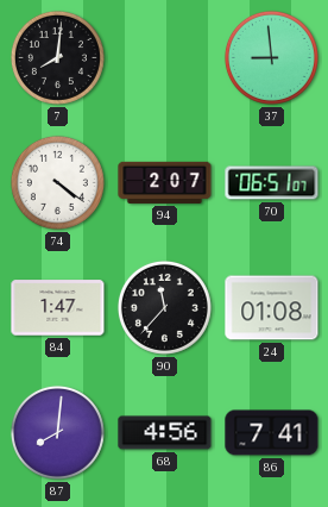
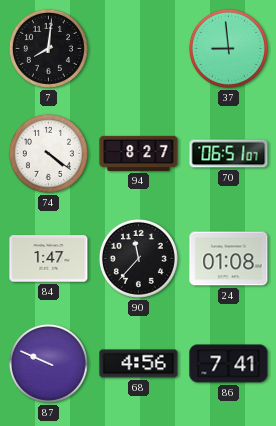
94: 2:07 -> 8:27
87: 8:01 -> 9:49
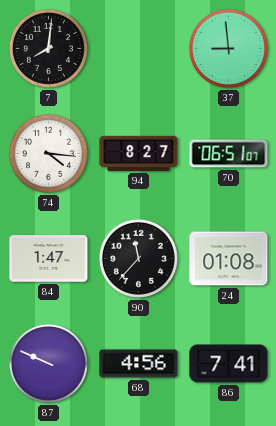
74: 4:21 -> 4:16
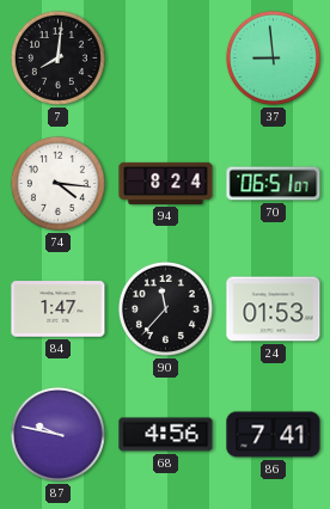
94: 8:27 -> 8:24
24: 01:08 -> 01:53
87: 9:49 -> 9:47
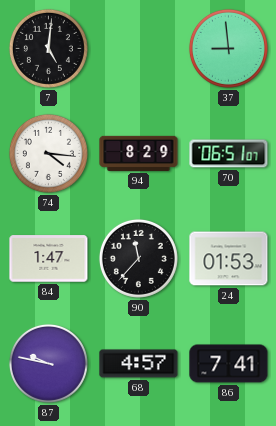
7: 8:01 -> 5:01
94: 8:24 -> 8:29
68: 4:56 -> 4:57
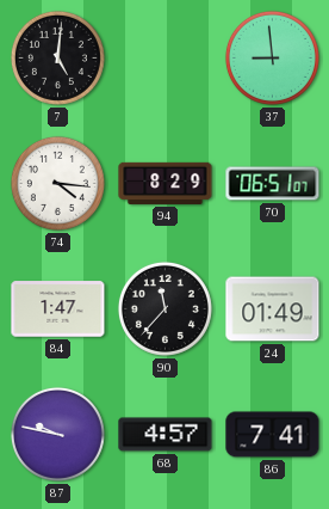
24: 01:53 -> 01:49
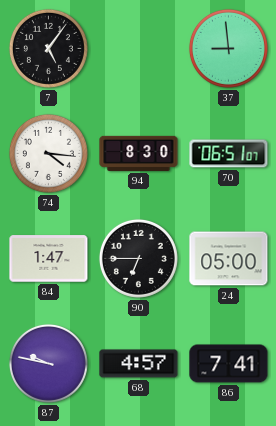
7: 5:01 -> 5:06
94: 8:29 -> 8:30
90: 11:37 -> 6:45
24: 01:49 -> 05:00
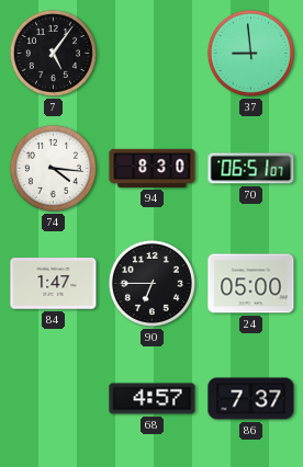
87: 9:47 -> none
86: 7:41 -> 7:37
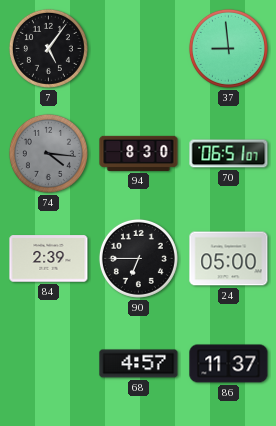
74 dial: white -> grey
84: 1:47 -> 2:39
86: 7:37 -> 11:37
